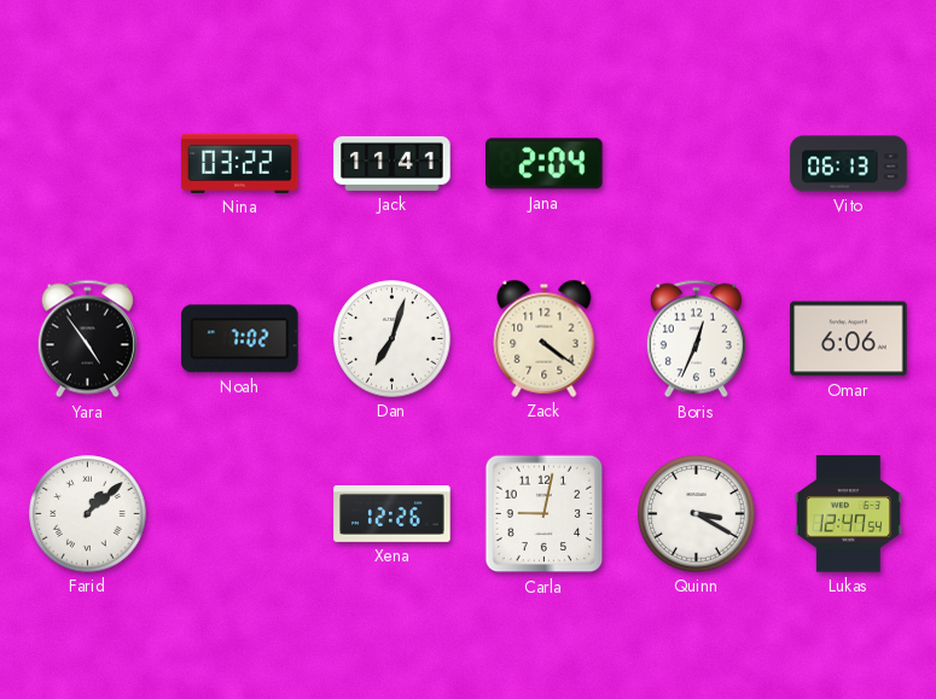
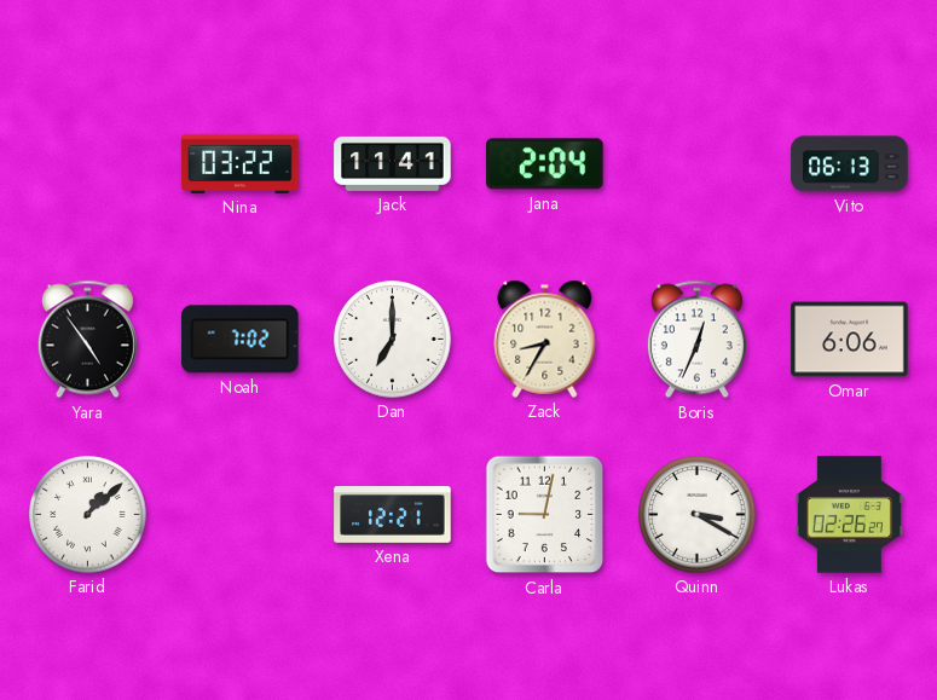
Dan: 7:03 -> 7:00
Zack: 4:21 -> 8:35
Xena: 12:26 -> 12:21
Lukas: 12:47 -> 02:26
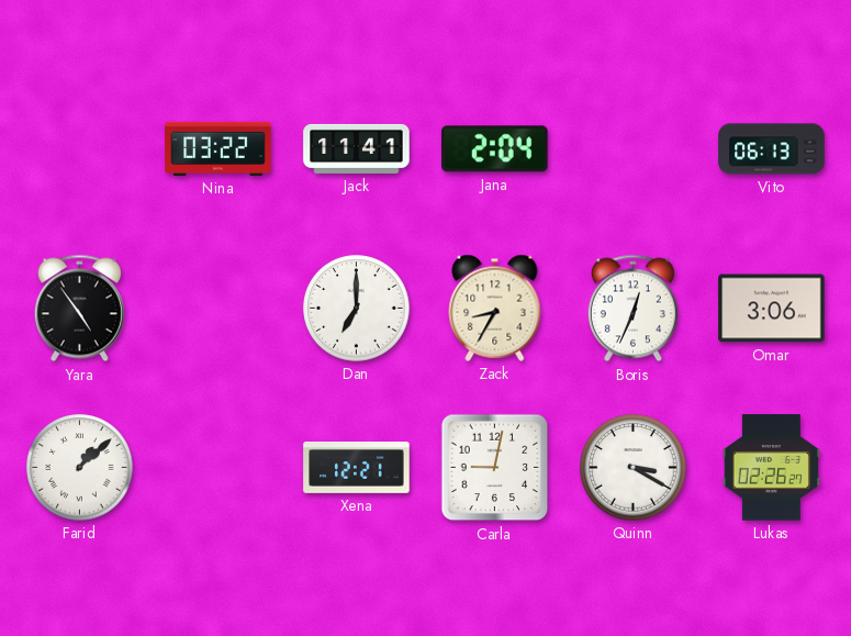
Noah: 7:02 -> none
Omar: 6:06 -> 3:06
